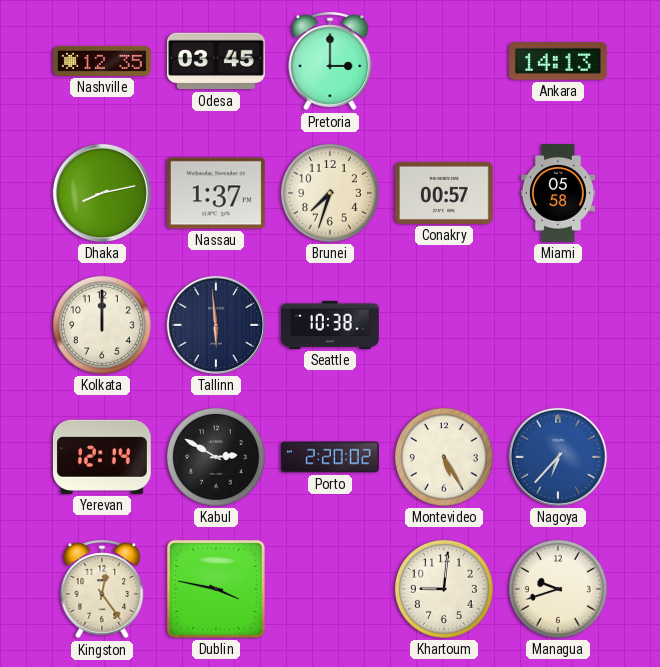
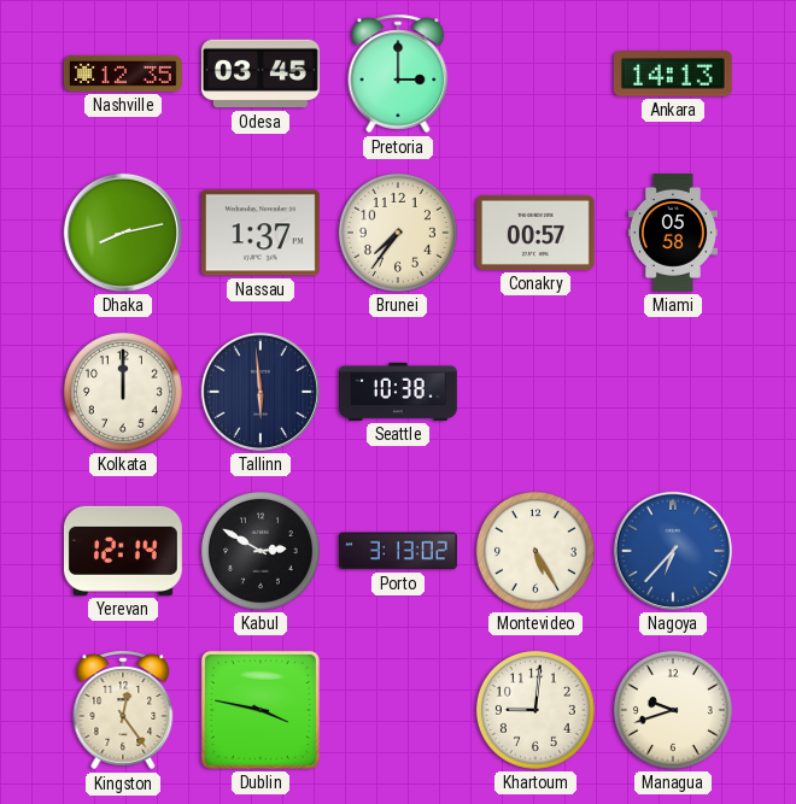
Brunei: 7:33 -> 7:36
Porto: 2:20 -> 3:13
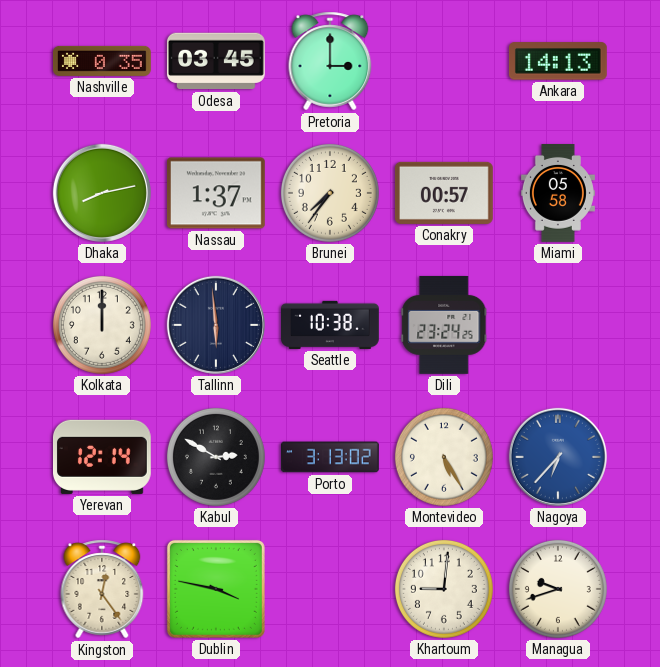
Nashville: 12:35 -> 0:35
Dili: none -> 23:24
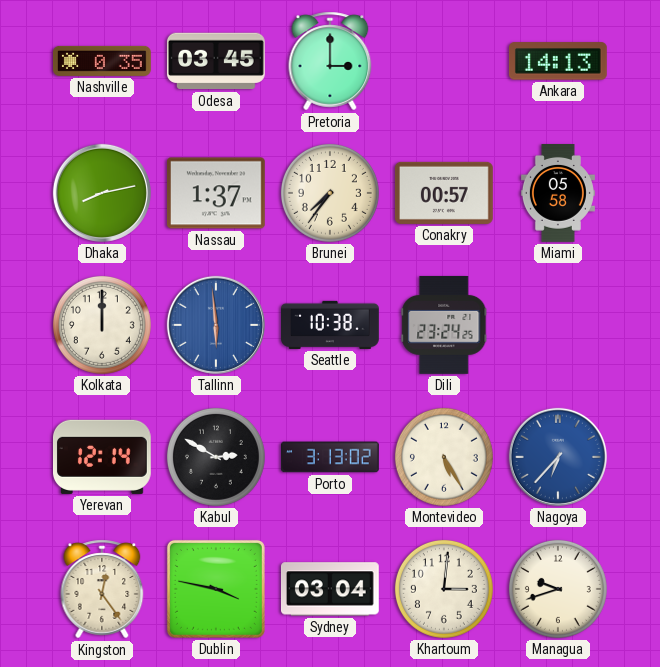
Tallinn dial: navy -> blue
Sydney: none -> 03:04
Khartoum: 9:01 -> 3:01
